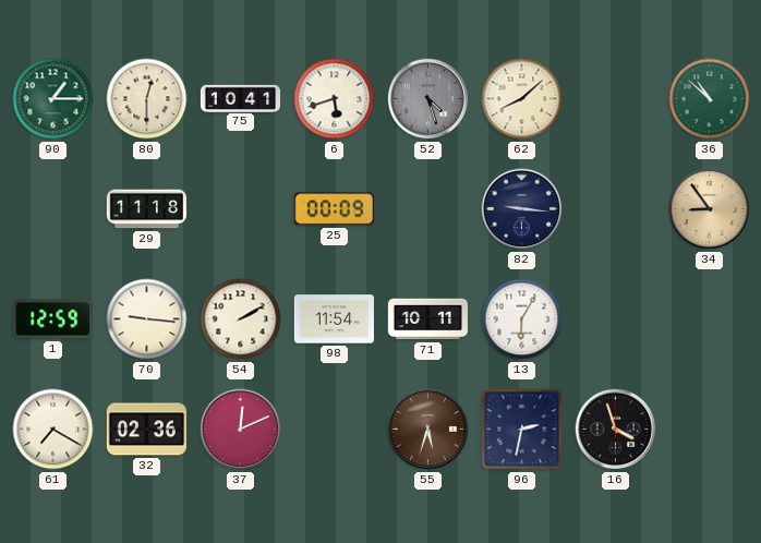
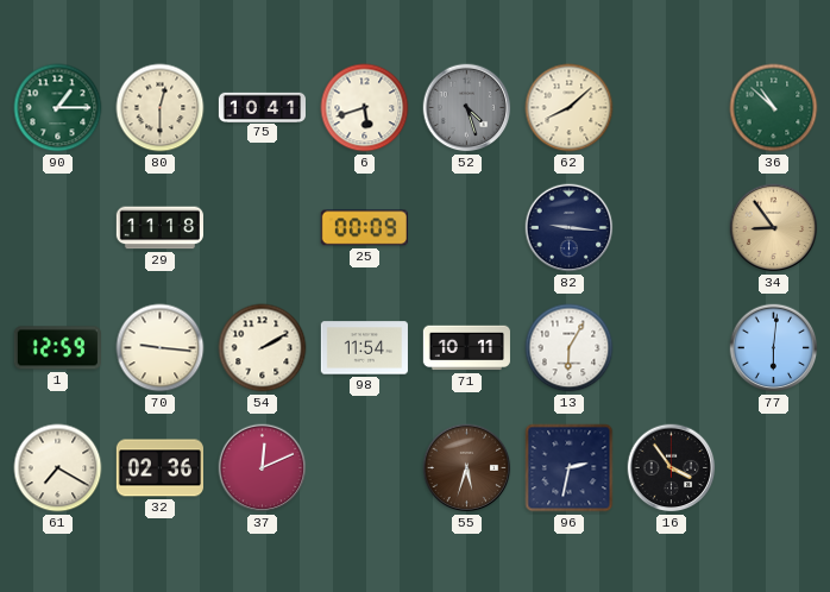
77: none -> 6:01
16: 3:57 -> 3:54
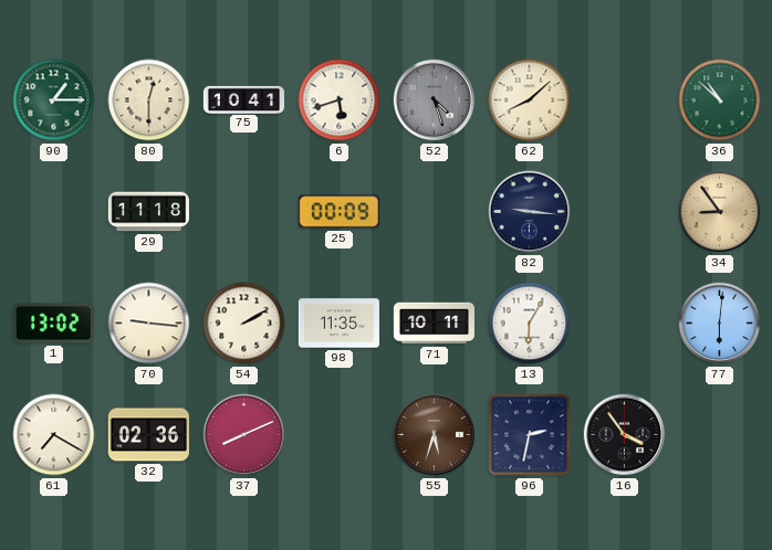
1: 12:59 -> 13:02
98: 11:54 -> 11:35
37: 12:11 -> 8:11
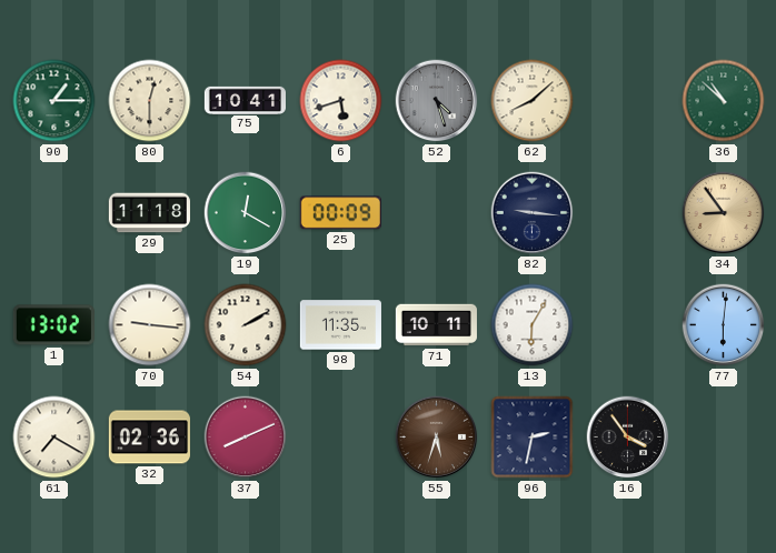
19: none -> 12:20
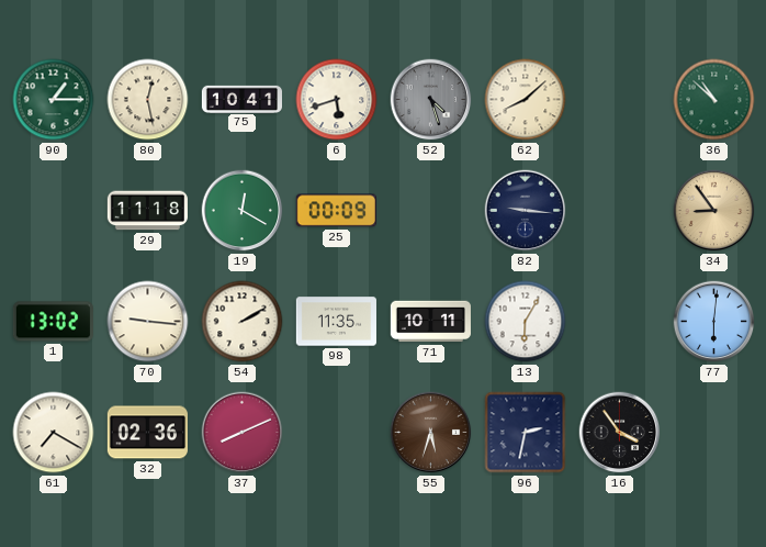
80: 12:30 -> 12:28
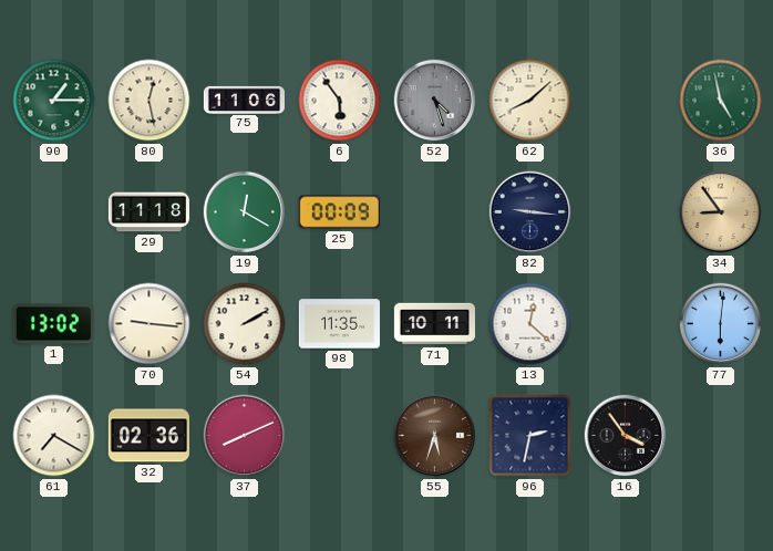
75: 10:41 -> 11:06
6: 5:42 -> 5:54
36: 10:52 -> 4:58
13: 6:05 -> 12:22
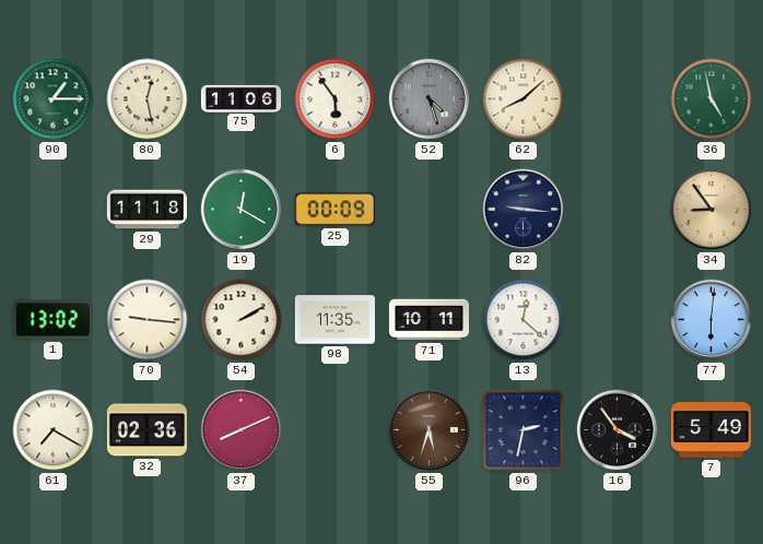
7: none -> 5:49
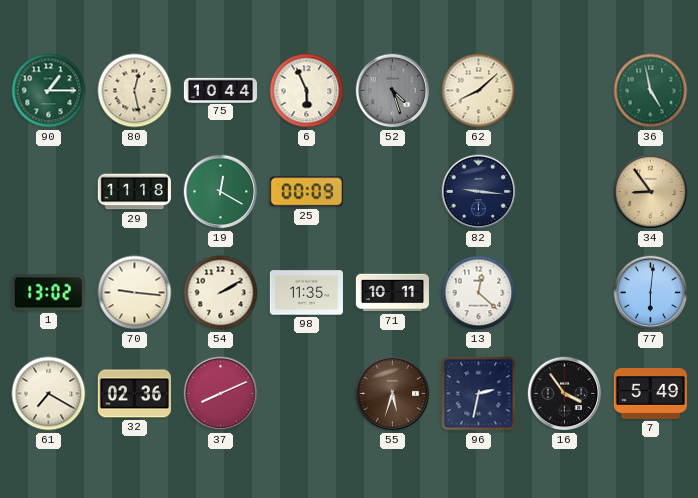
75: 11:06 -> 10:44
6: 5:54 -> 5:56
